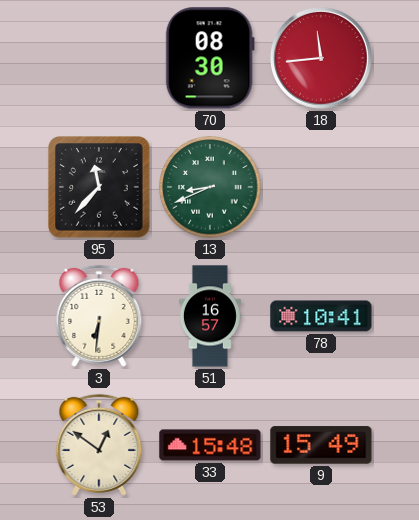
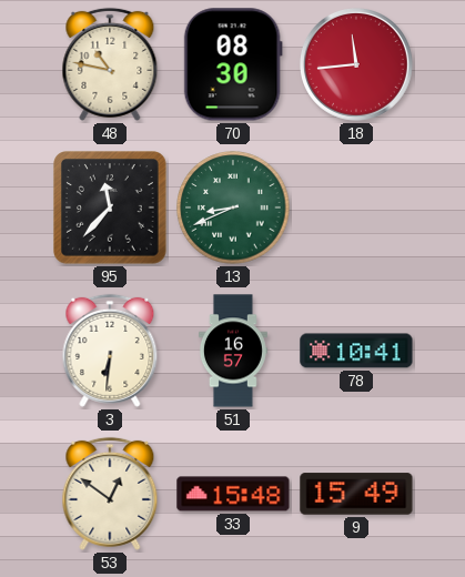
48: none -> 10:47
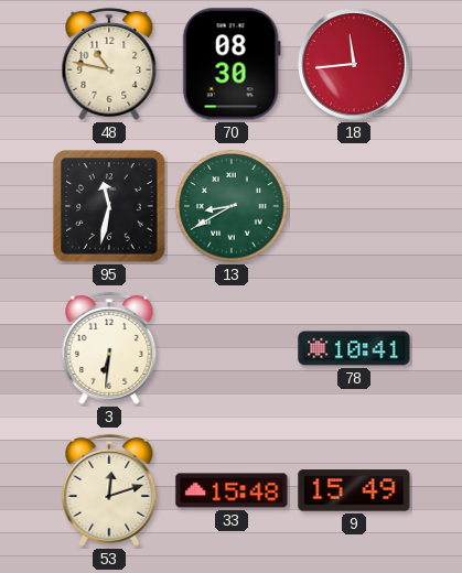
95: 11:37 -> 11:32
13: 8:41 -> 8:40
51: 16:57 -> none
53: 12:51 -> 12:12
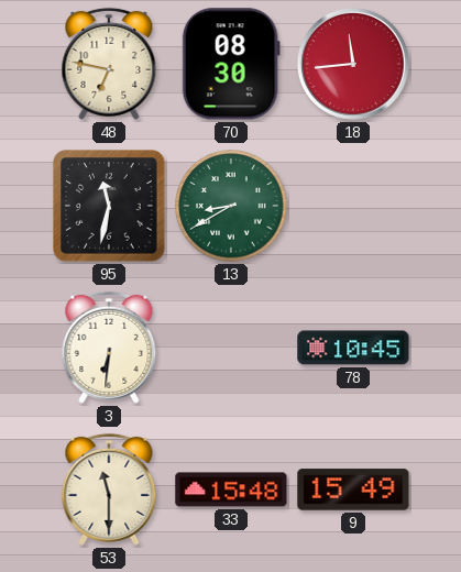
48: 10:47 -> 6:47
78: 10:41 -> 10:45
53: 12:12 -> 11:30
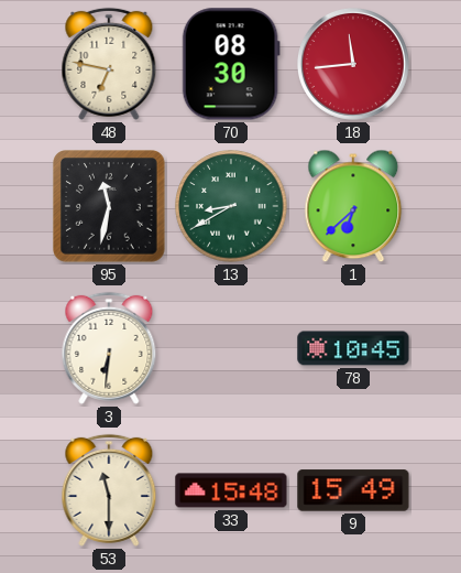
1: none -> 6:38
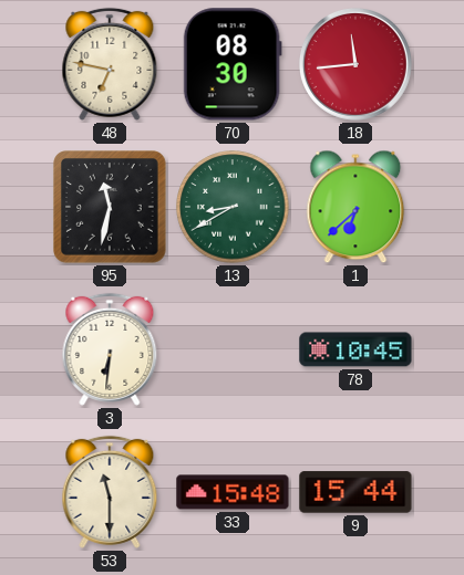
9: 15:49 -> 15:44
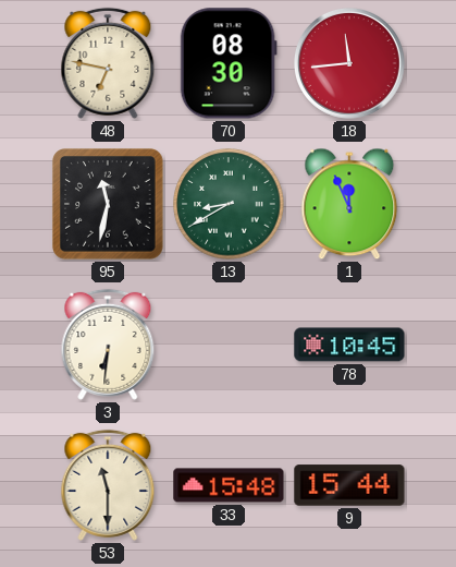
1: 6:38 -> 11:56
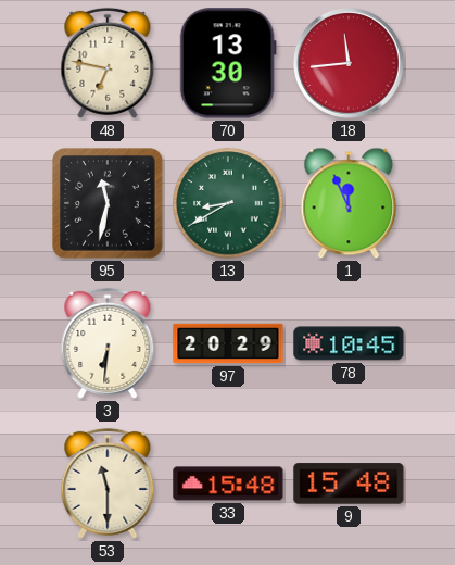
70: 08:30 -> 13:30
97: none -> 20:29
9: 15:44 -> 15:48
